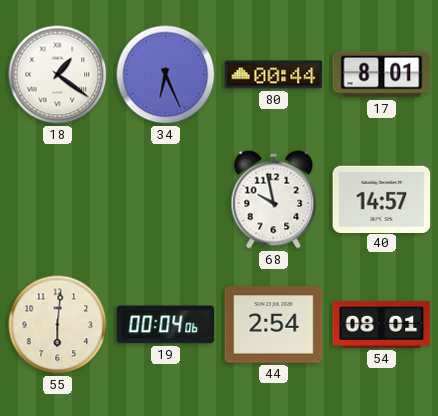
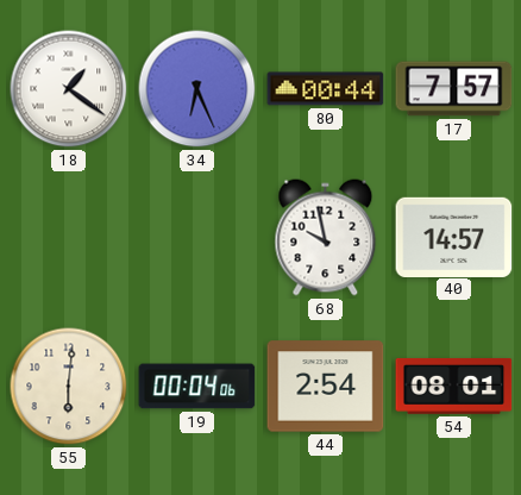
17: 8:01 -> 7:57
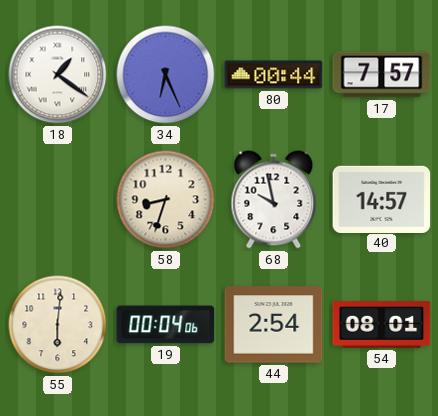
58: none -> 8:33
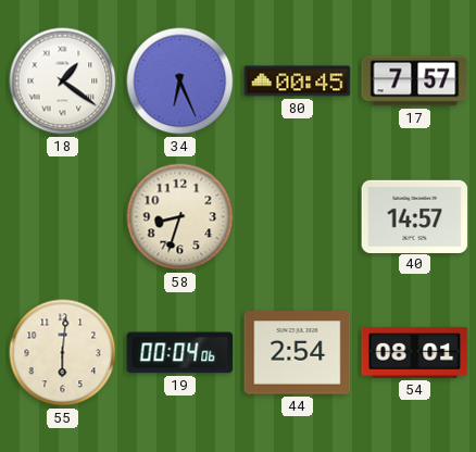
80: 00:44 -> 00:45
68: 9:58 -> none
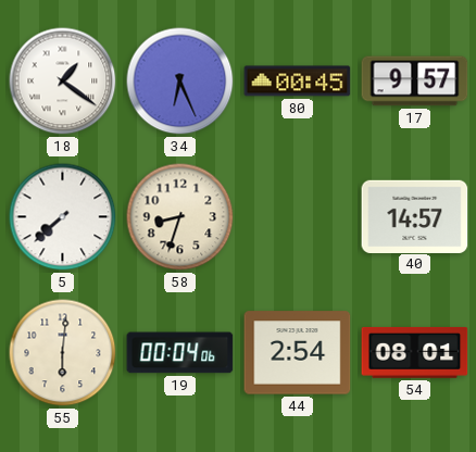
17: 7:57 -> 9:57
5: none -> 7:38
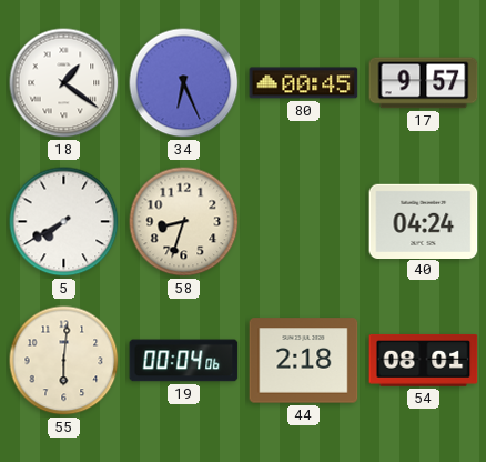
5: 7:38 -> 7:40
40: 14:57 -> 04:24
44: 2:54 -> 2:18
